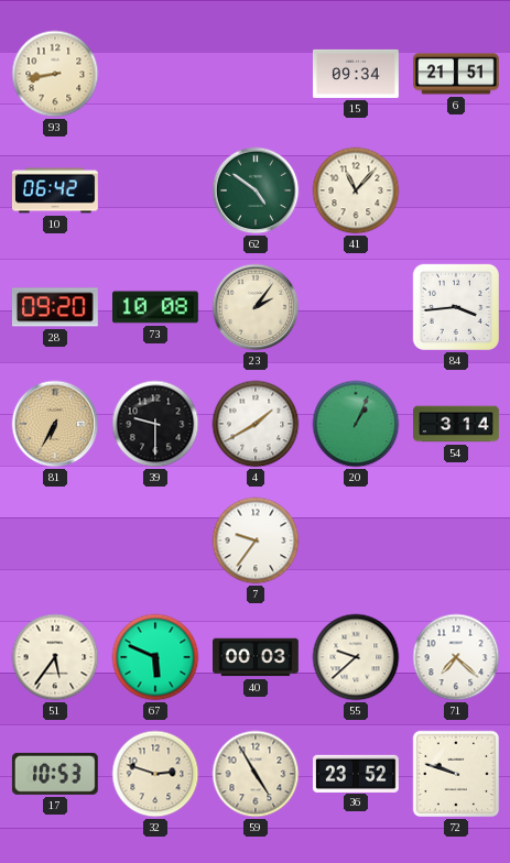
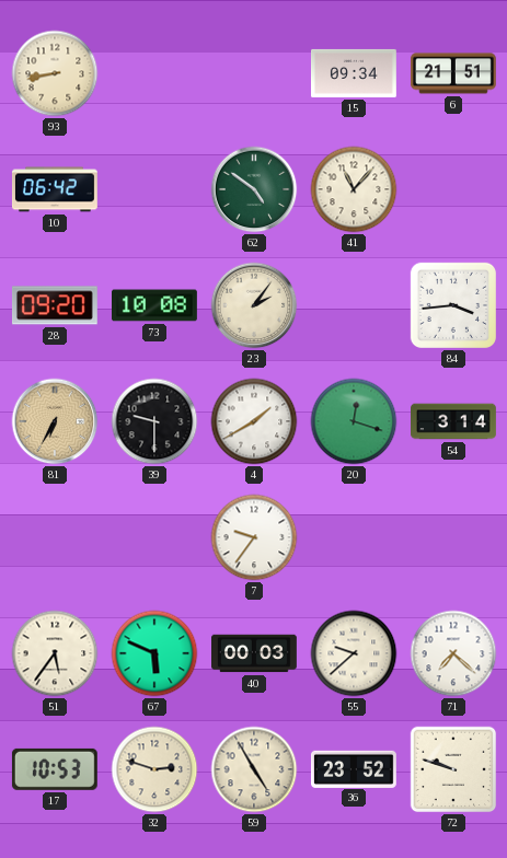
20: 1:04 -> 12:18
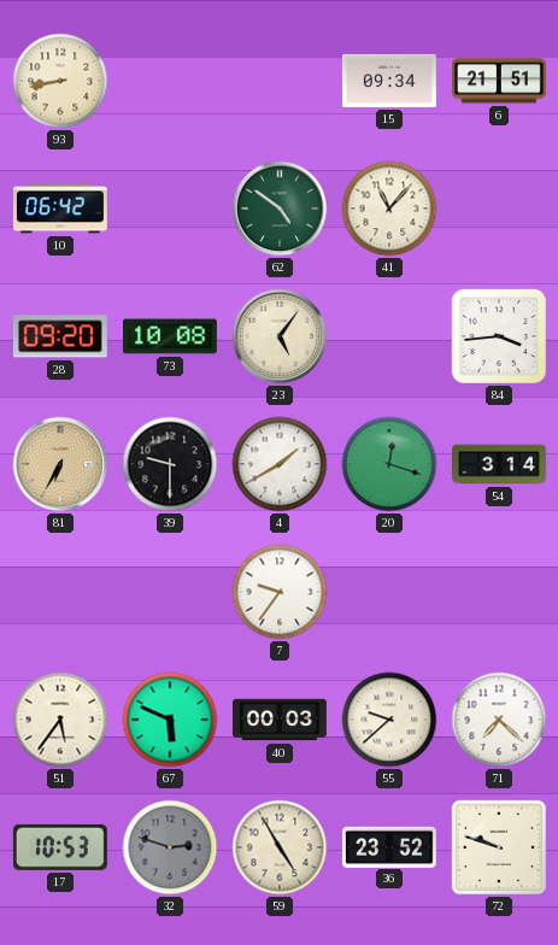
23: 2:06 -> 5:06
32 dial: cream -> grey
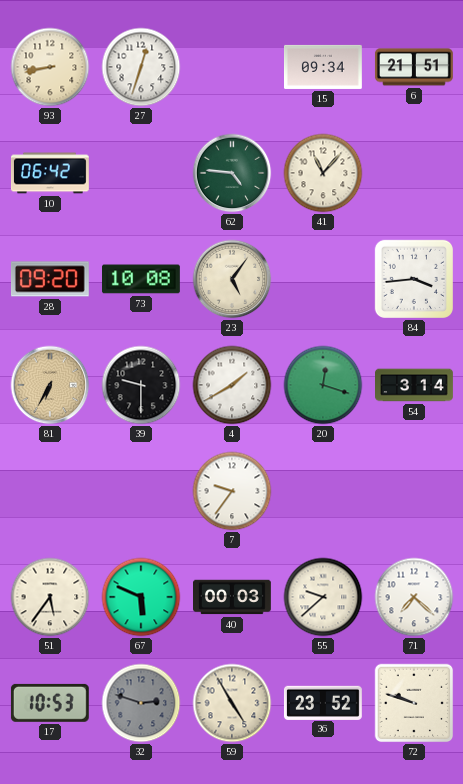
27: none -> 12:33
62: 4:51 -> 4:46
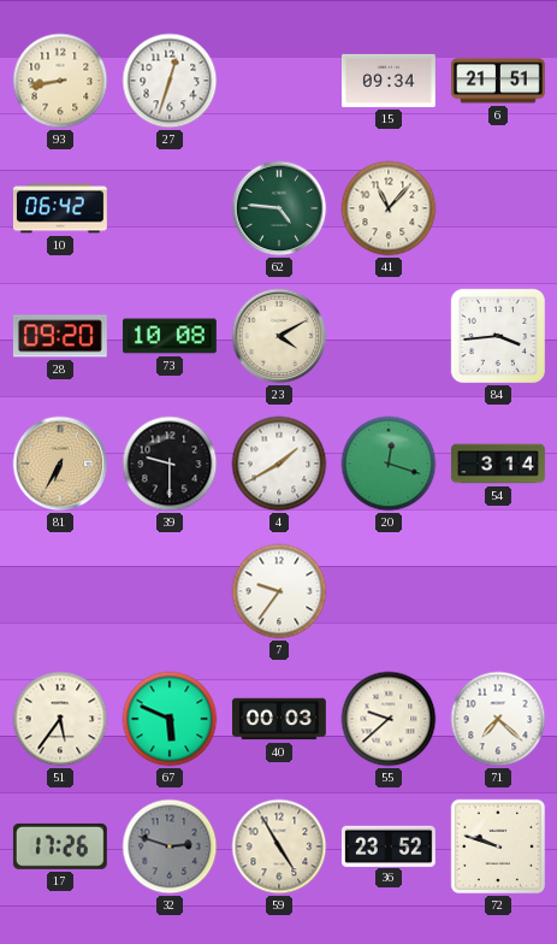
23: 5:06 -> 4:10
17: 10:53 -> 17:26
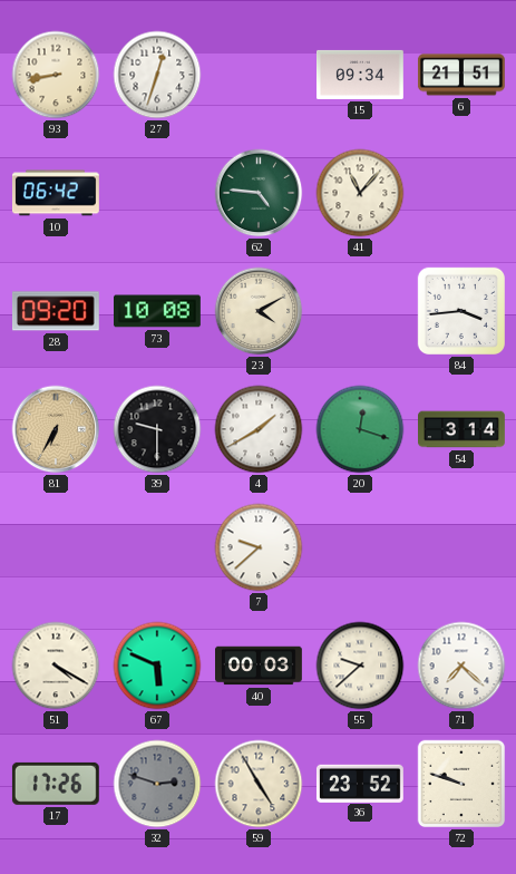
7: 9:36 -> 9:38
51: 5:36 -> 4:20
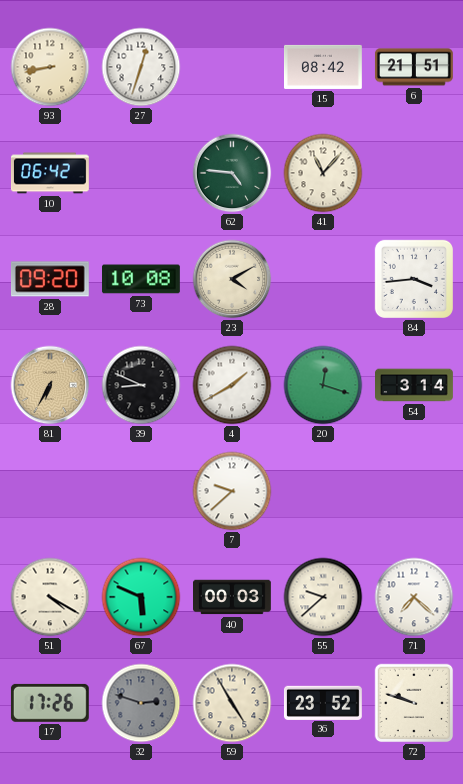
15: 09:34 -> 08:42
39: 9:30 -> 8:49
